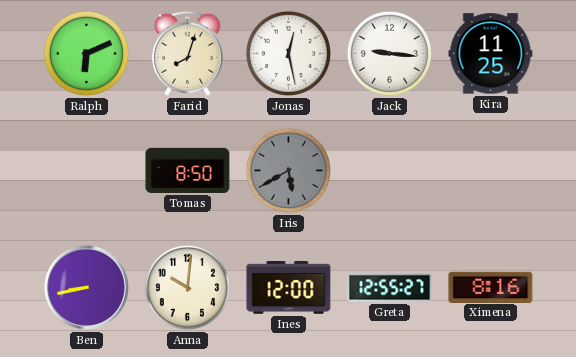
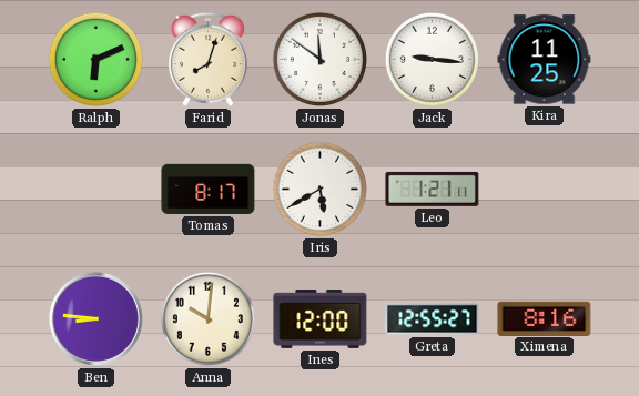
Jonas: 12:28 -> 11:51
Tomas: 8:50 -> 8:17
Iris dial: grey -> white
Leo: none -> 1:21
Ben: 8:43 -> 8:46
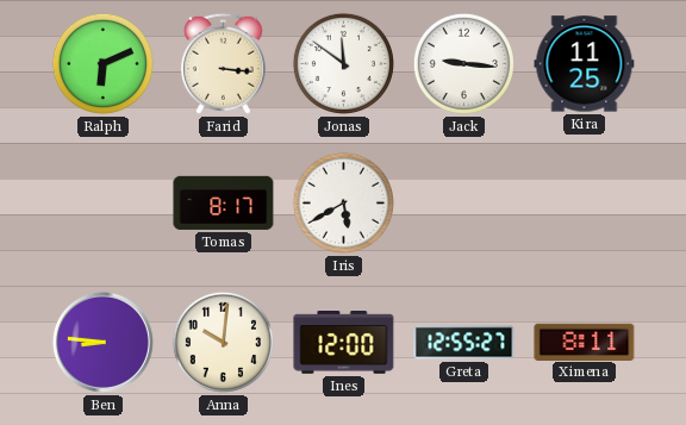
Farid: 8:03 -> 3:16
Leo: 1:21 -> none
Ximena: 8:16 -> 8:11
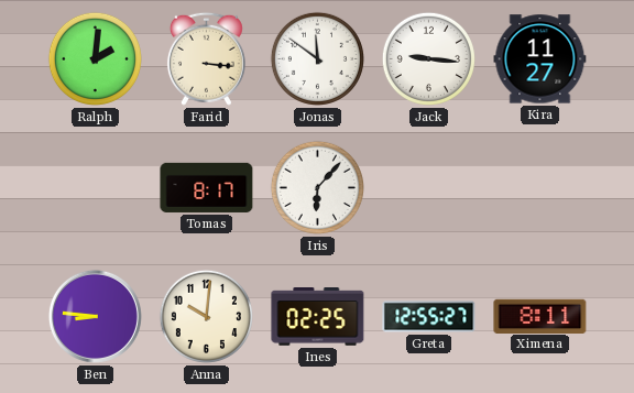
Ralph: 6:11 -> 2:01
Kira: 11:25 -> 11:27
Iris: 5:40 -> 6:07
Ines: 12:00 -> 02:25
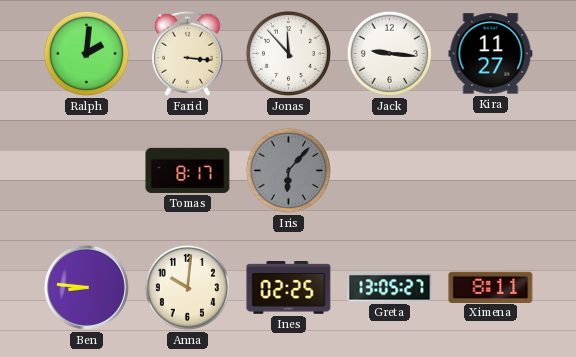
Jonas: 11:51 -> 11:53
Iris dial: white -> grey
Greta: 12:55 -> 13:05
